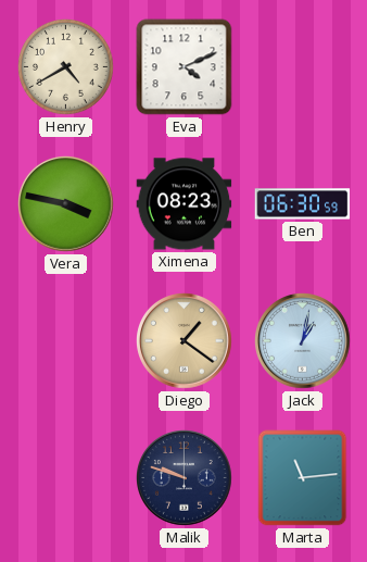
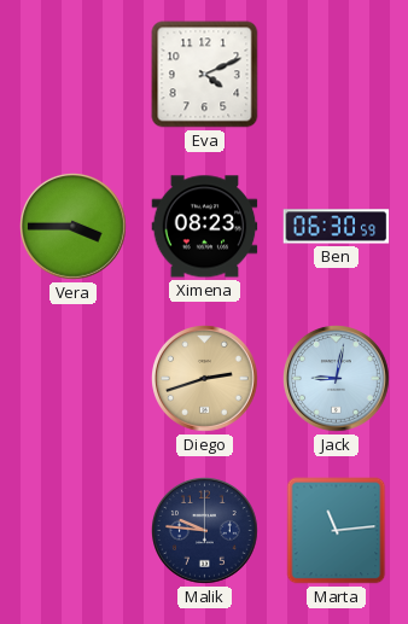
Henry: 4:40 -> none
Vera: 3:47 -> 3:45
Diego: 1:21 -> 2:42
Jack: 1:02 -> 9:02
Malik: 9:48 -> 9:46
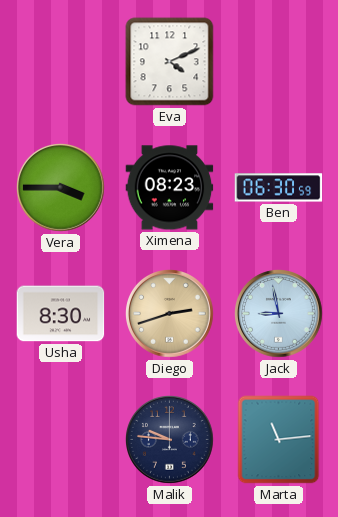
Usha: none -> 8:30
Jack: 9:02 -> 8:58
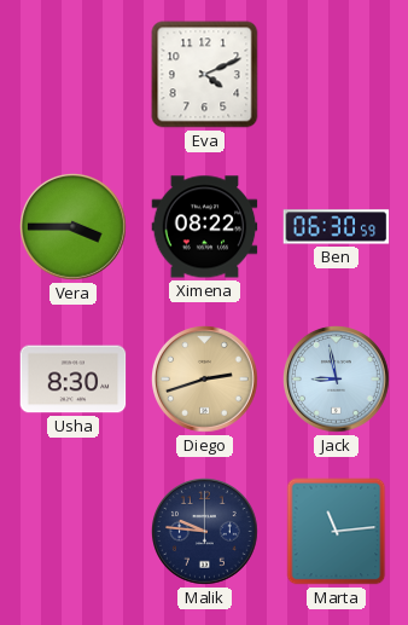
Ximena: 08:23 -> 08:22
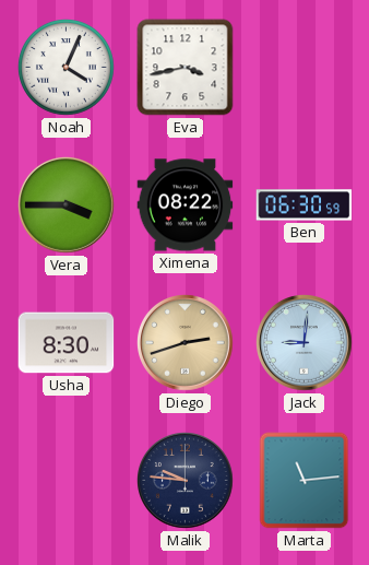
Noah: none -> 4:04
Eva: 4:11 -> 3:43
Jack: 8:58 -> 9:01
